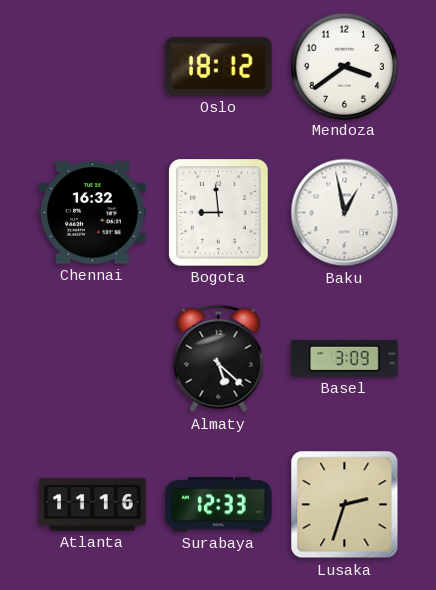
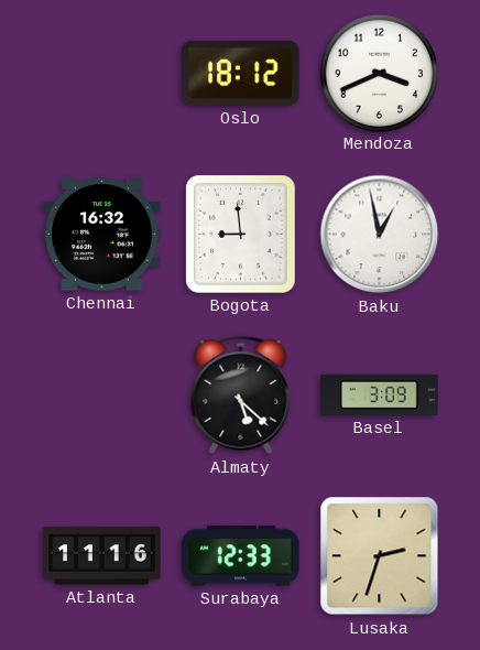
Mendoza: 3:39 -> 3:41
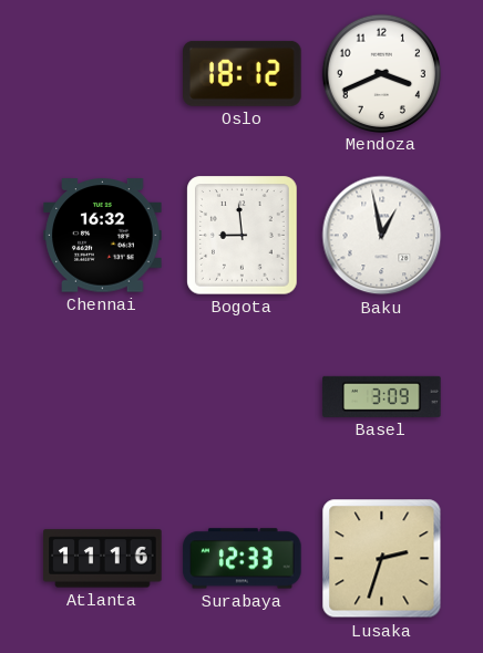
Almaty: 5:22 -> none
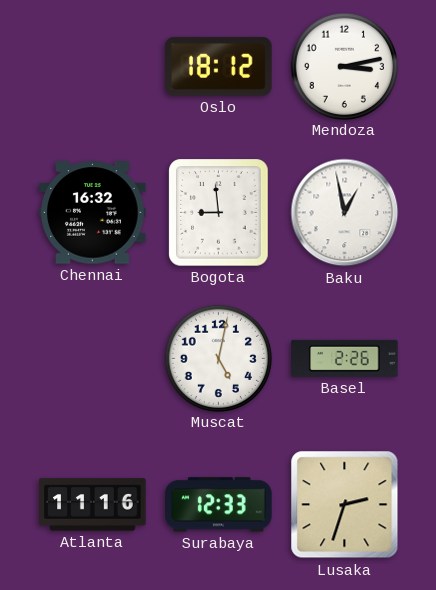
Mendoza: 3:41 -> 3:13
Muscat: none -> 5:02
Basel: 3:09 -> 2:26
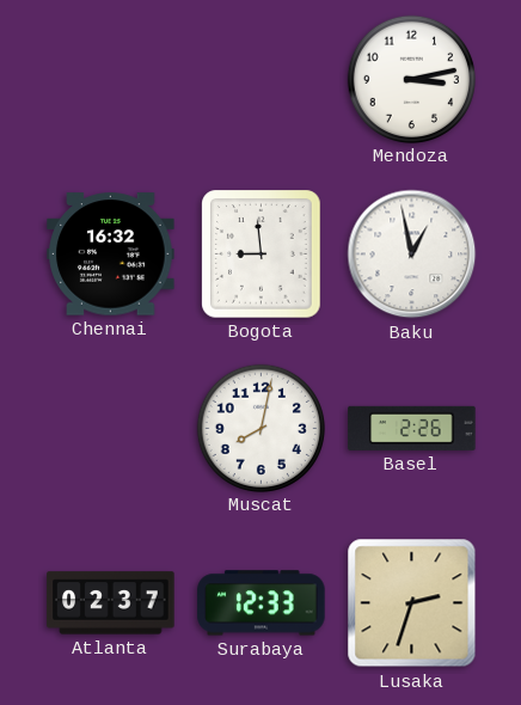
Oslo: 18:12 -> none
Muscat: 5:02 -> 8:02
Atlanta: 11:16 -> 02:37
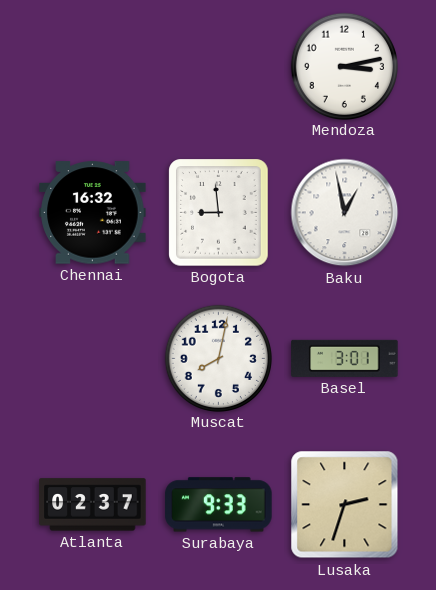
Basel: 2:26 -> 3:01
Surabaya: 12:33 -> 9:33
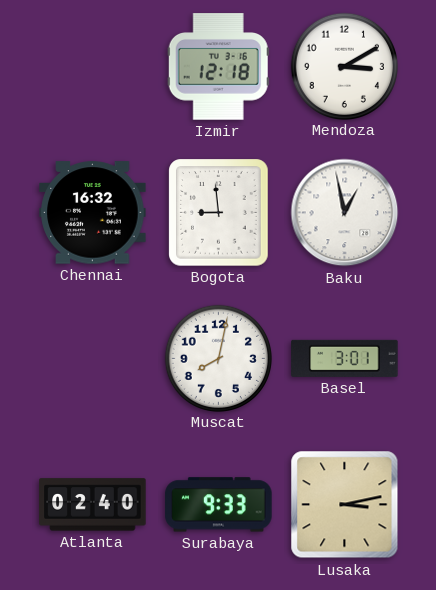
Izmir: none -> 12:18
Mendoza: 3:13 -> 3:10
Atlanta: 02:37 -> 02:40
Lusaka: 2:33 -> 3:13
